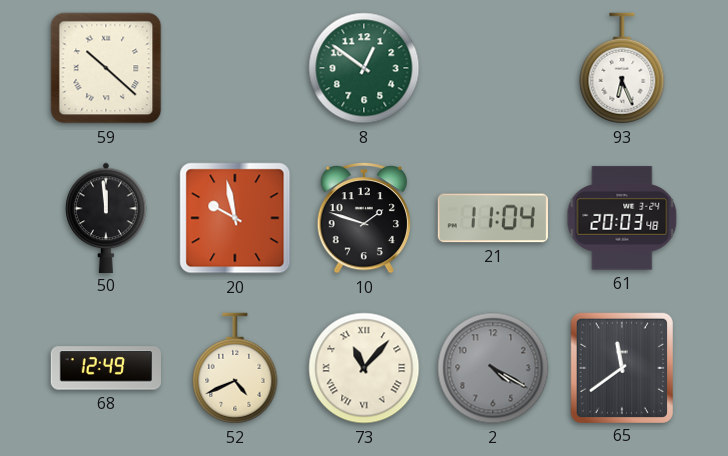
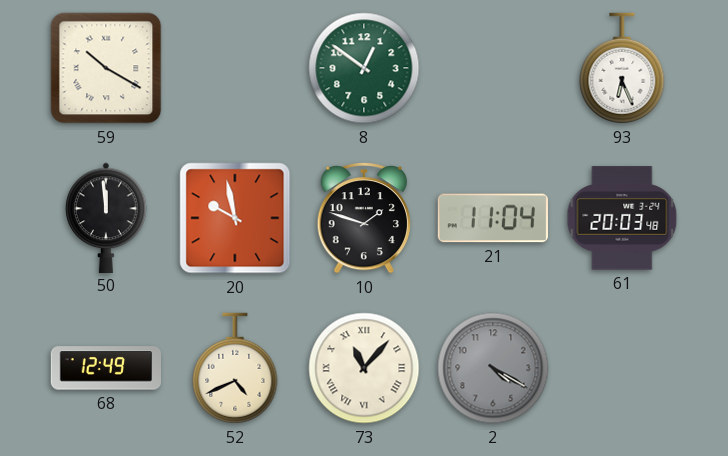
59: 10:22 -> 10:20
65: 11:39 -> none
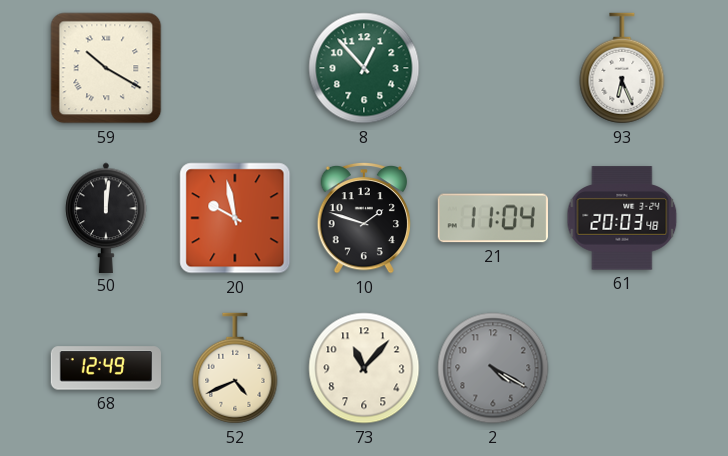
8: 12:51 -> 12:53
50: 11:59 -> 12:01
73 numerals: Roman -> Arabic
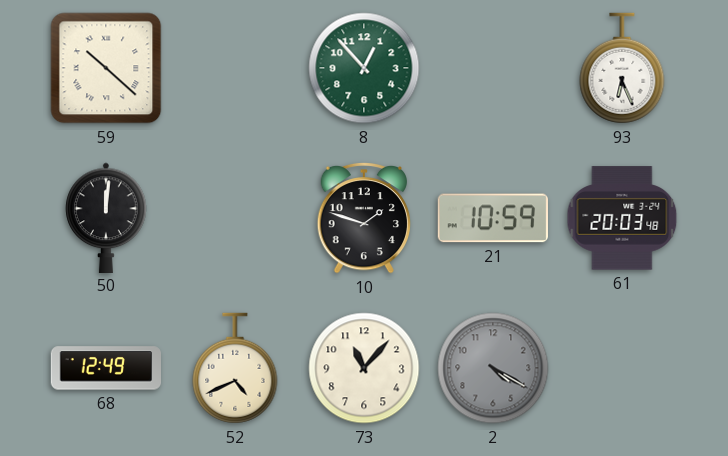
59: 10:20 -> 10:22
20: 9:58 -> none
21: 11:04 -> 10:59
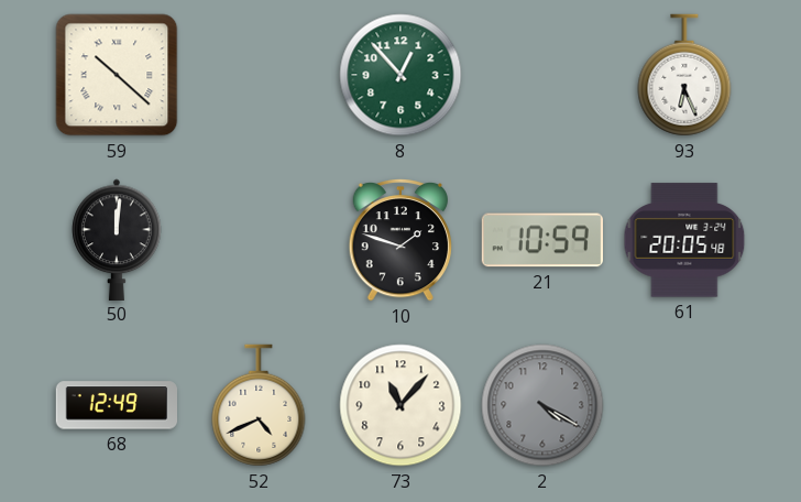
61: 20:03 -> 20:05
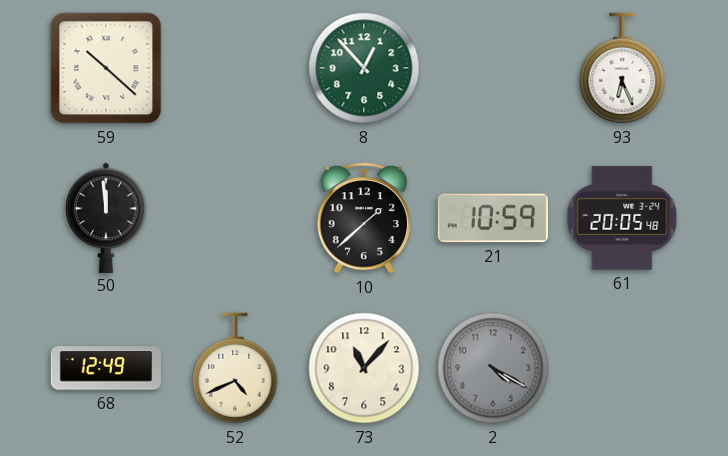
50: 12:01 -> 11:59
10: 1:48 -> 1:38
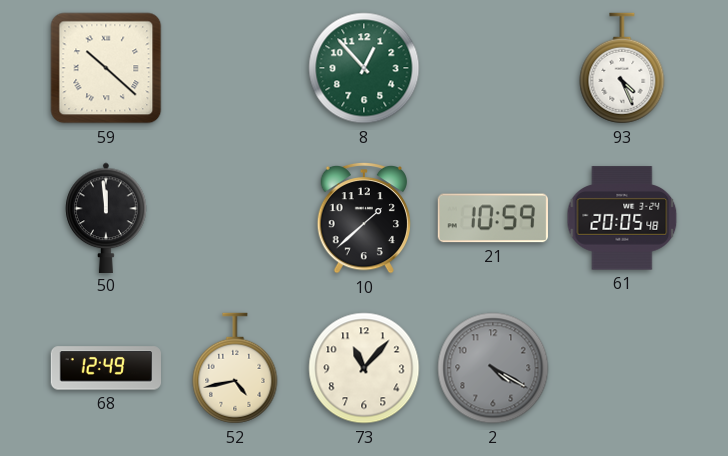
93: 6:26 -> 4:26
52: 4:41 -> 4:43
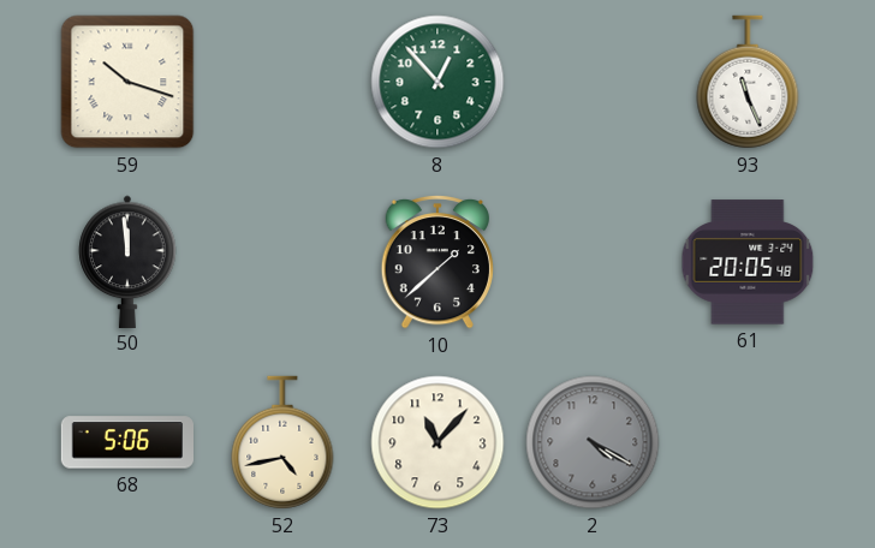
59: 10:22 -> 10:18
93: 4:26 -> 11:26
21: 10:59 -> none
68: 12:49 -> 5:06
